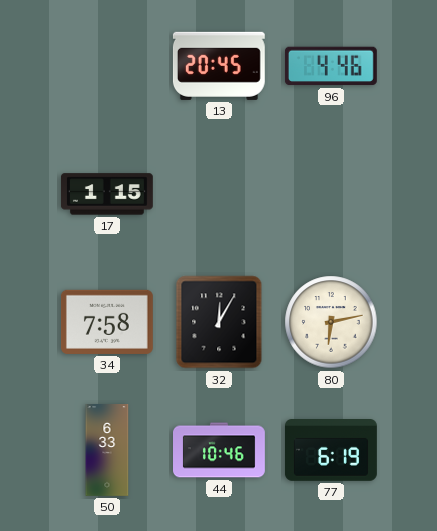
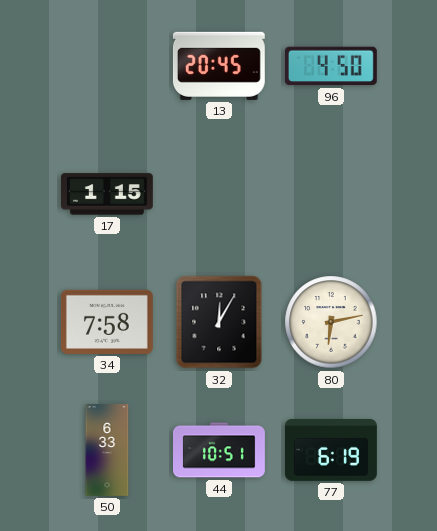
96: 4:46 -> 4:50
44: 10:46 -> 10:51
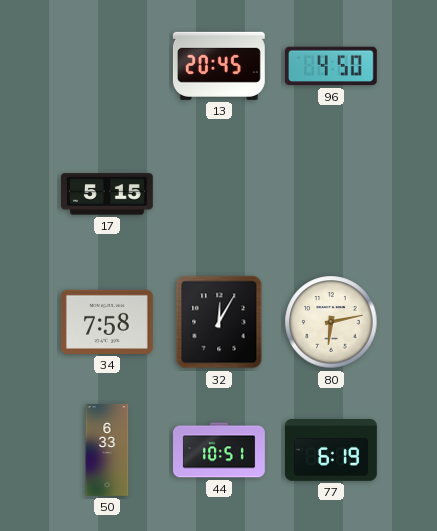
17: 1:15 -> 5:15
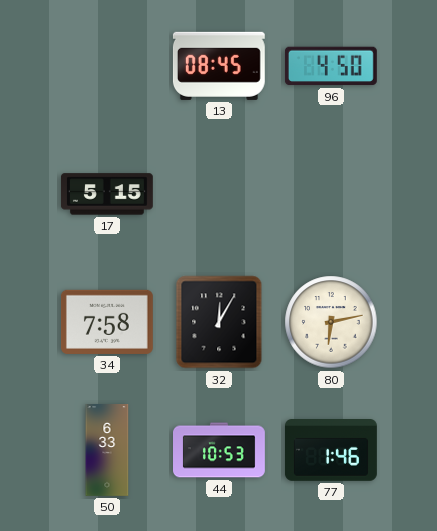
13: 20:45 -> 08:45
44: 10:51 -> 10:53
77: 6:19 -> 1:46
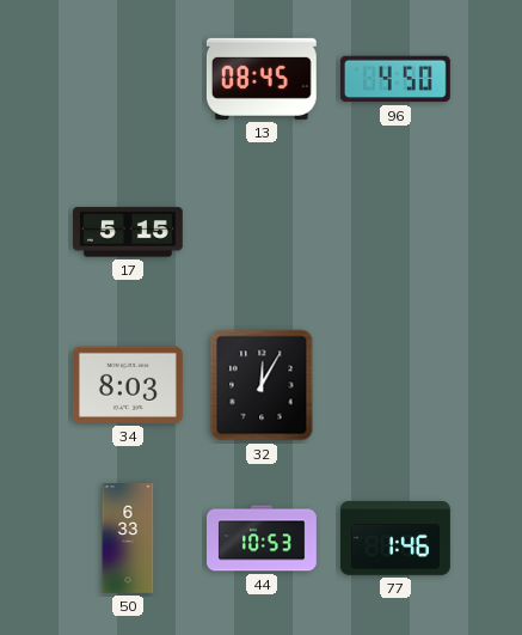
34: 7:58 -> 8:03
80: 6:13 -> none
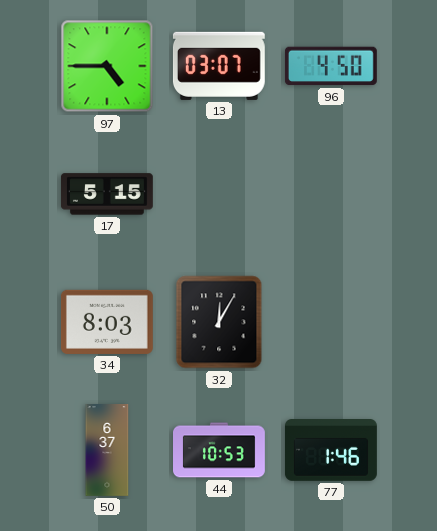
97: none -> 4:45
13: 08:45 -> 03:07
50: 6:33 -> 6:37
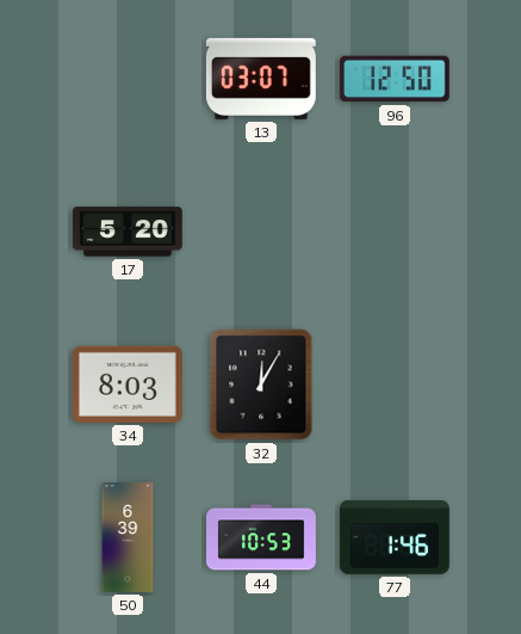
97: 4:45 -> none
96: 4:50 -> 12:50
17: 5:15 -> 5:20
50: 6:37 -> 6:39
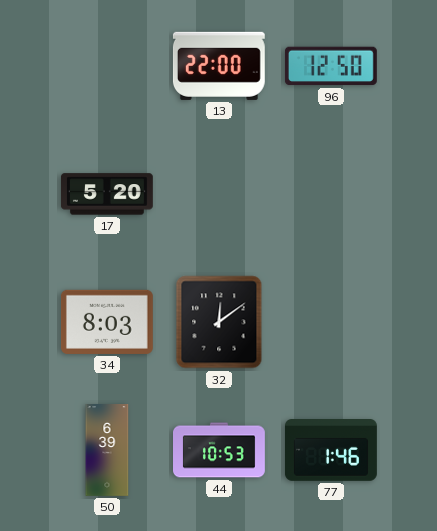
13: 03:07 -> 22:00
32: 12:05 -> 12:09
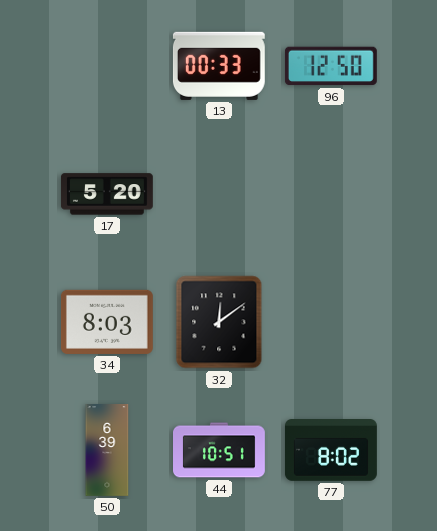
13: 22:00 -> 00:33
44: 10:53 -> 10:51
77: 1:46 -> 8:02
